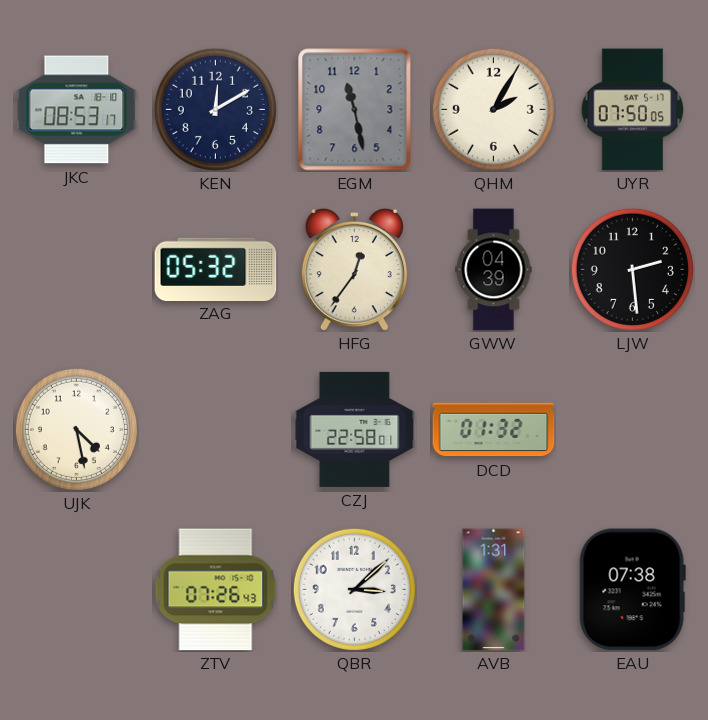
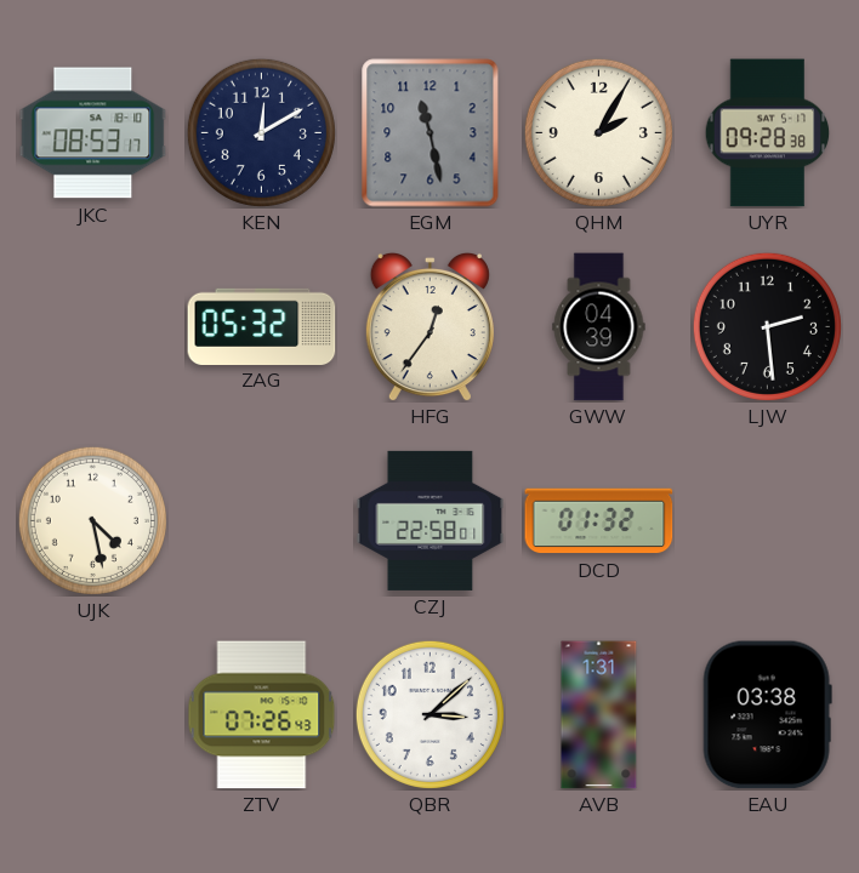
UYR: 07:50 -> 09:28
EAU: 07:38 -> 03:38
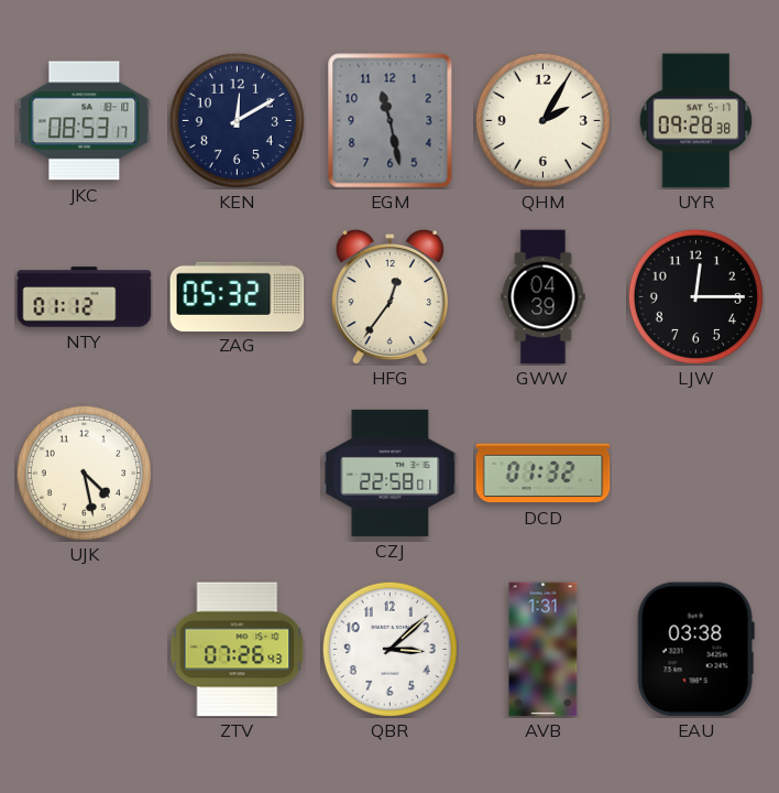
NTY: none -> 01:12
LJW: 2:29 -> 12:15
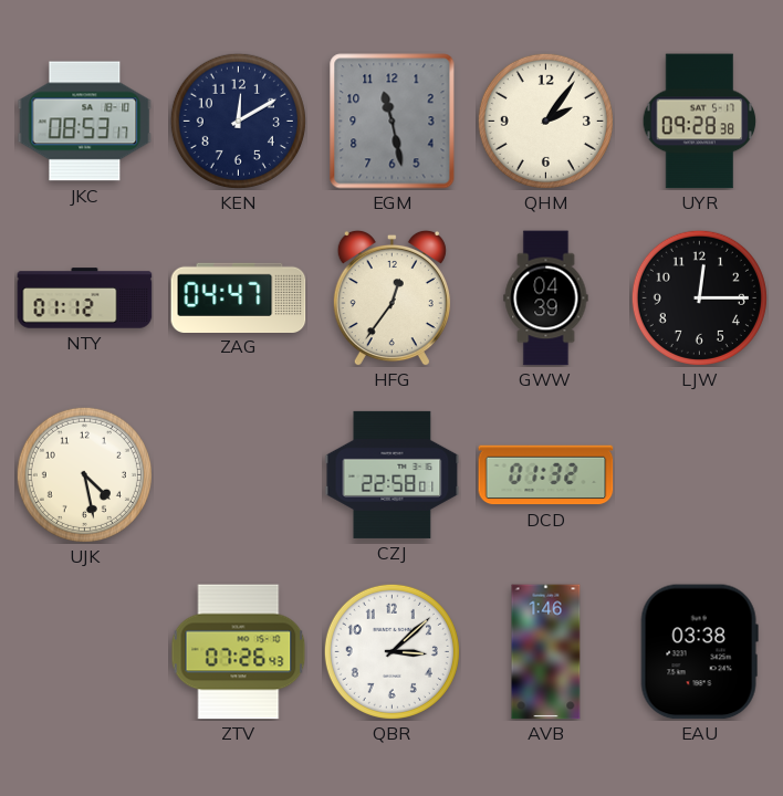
QHM: 2:05 -> 2:06
ZAG: 05:32 -> 04:47
AVB: 1:31 -> 1:46
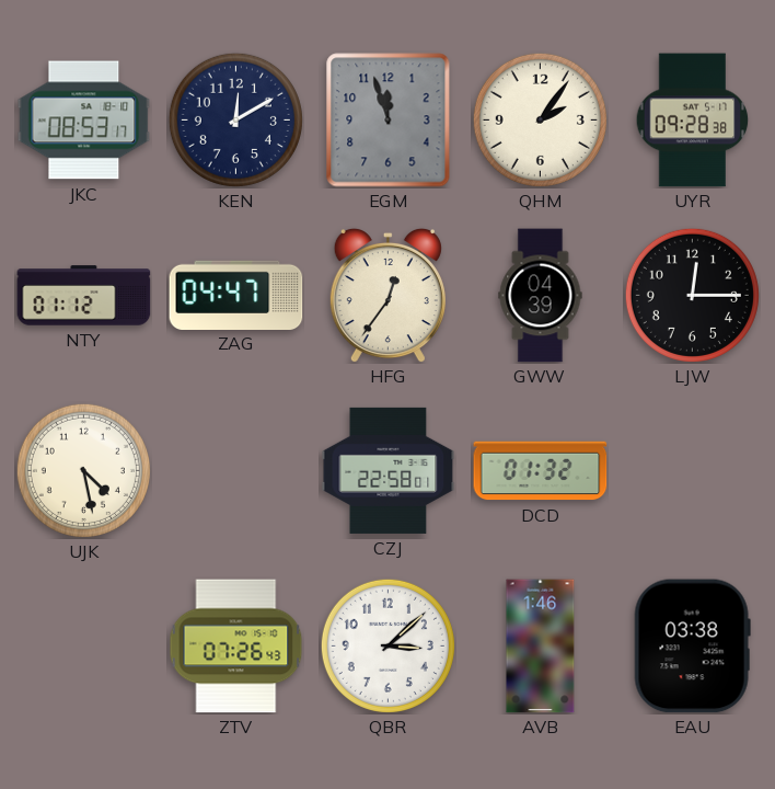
EGM: 11:28 -> 11:57
